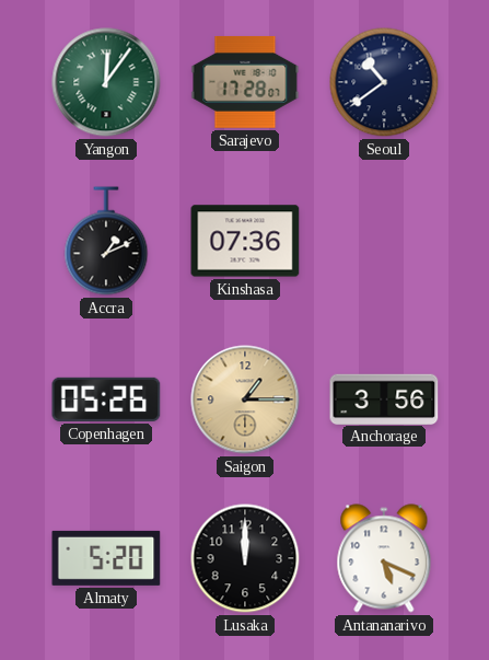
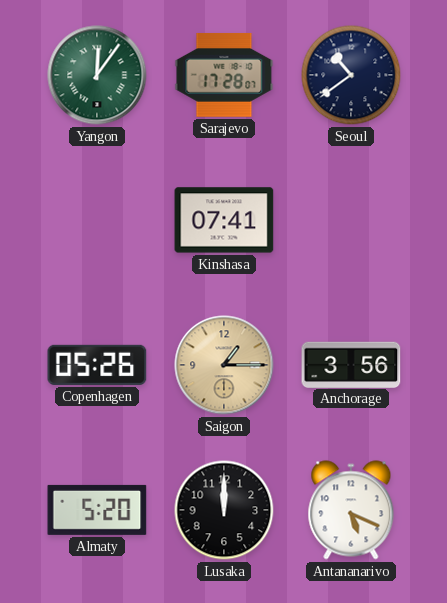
Accra: 1:11 -> none
Kinshasa: 07:36 -> 07:41
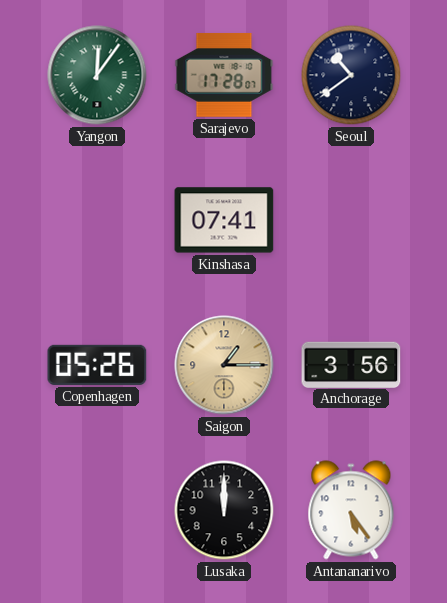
Almaty: 5:20 -> none
Antananarivo: 5:19 -> 5:24
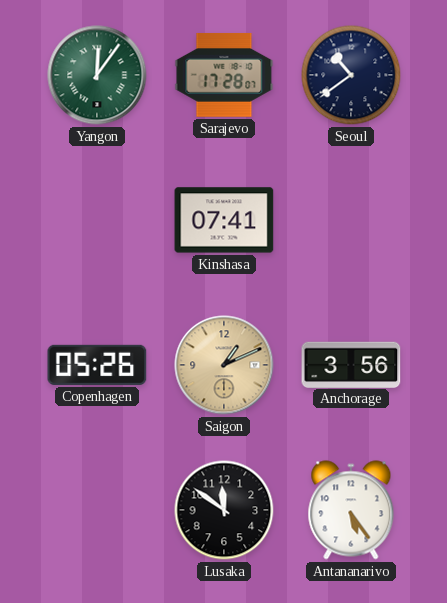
Saigon: 1:15 -> 1:11
Lusaka: 12:00 -> 11:51
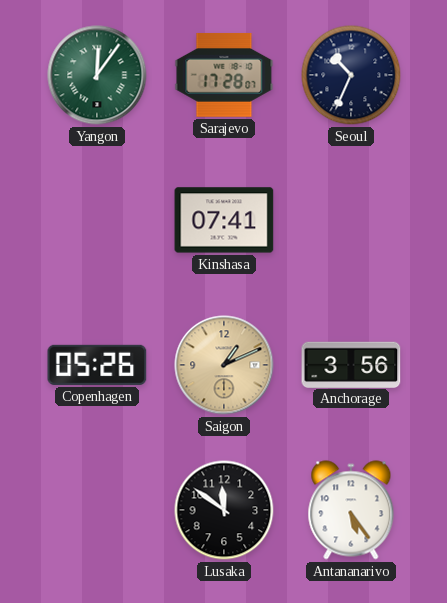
Seoul: 10:39 -> 10:34
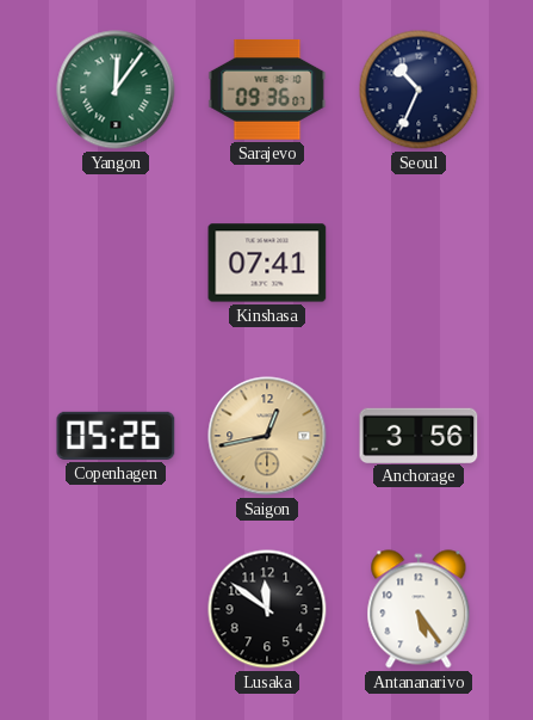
Sarajevo: 17:28 -> 09:36
Saigon: 1:11 -> 12:43
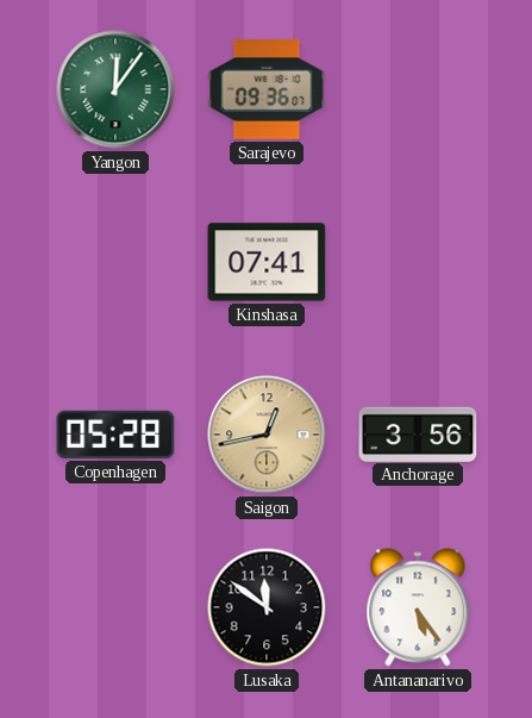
Seoul: 10:34 -> none
Copenhagen: 05:26 -> 05:28
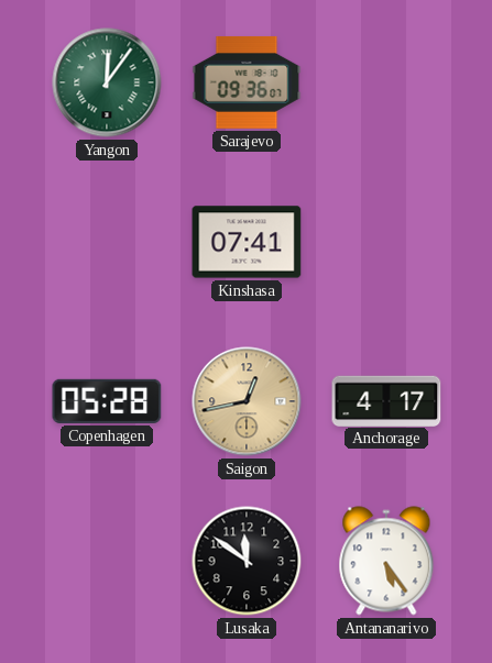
Anchorage: 3:56 -> 4:17
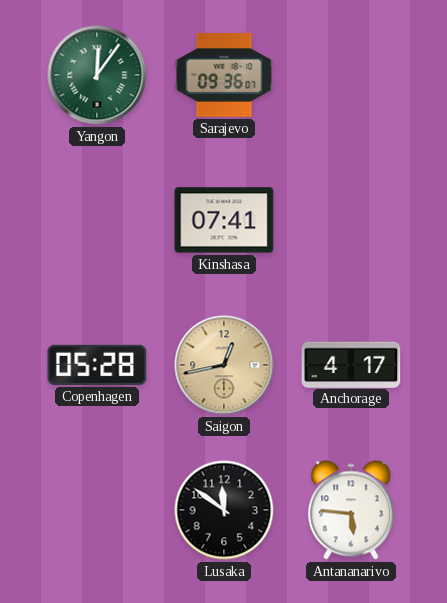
Antananarivo: 5:24 -> 5:46
